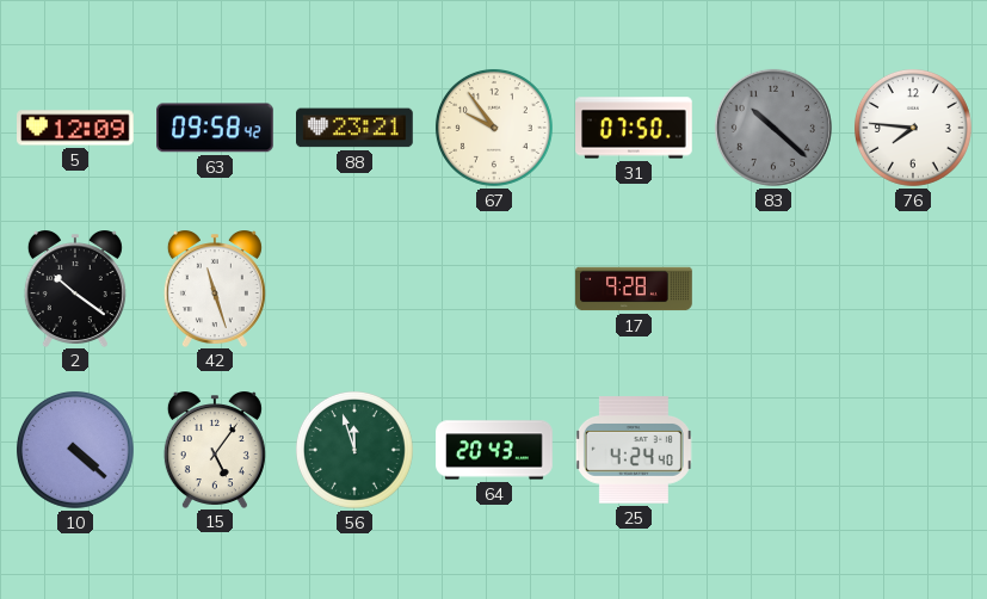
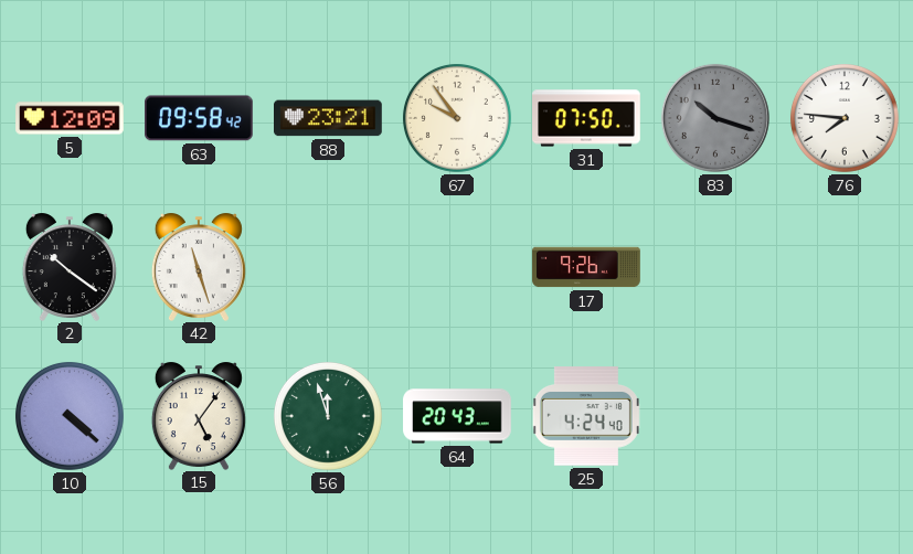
83: 10:22 -> 10:18
17: 9:28 -> 9:26
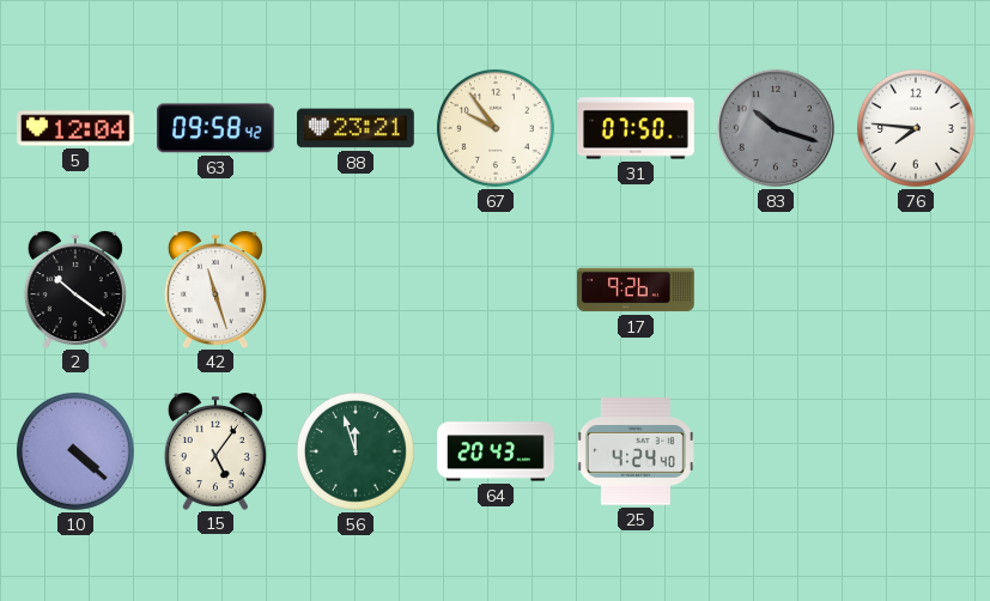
5: 12:09 -> 12:04
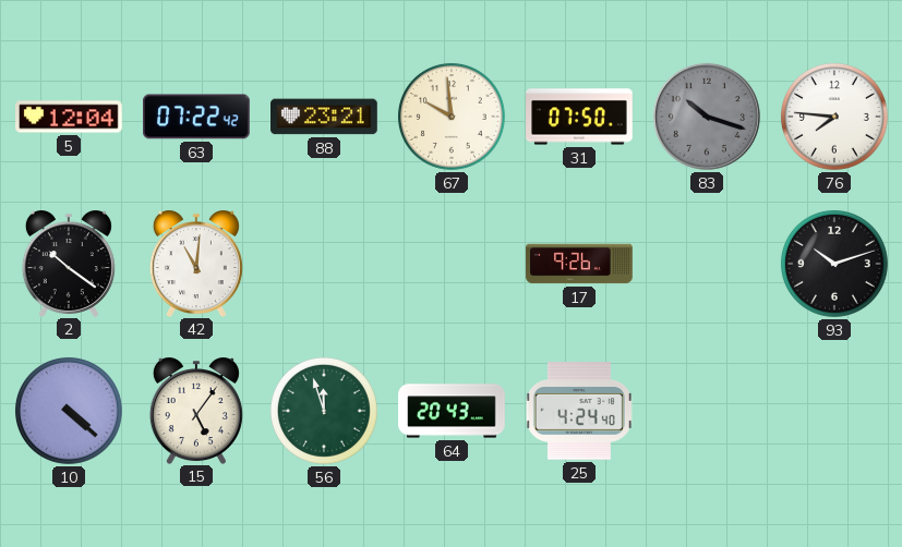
63: 09:58 -> 07:22
67: 9:54 -> 9:59
42: 11:27 -> 11:01
93: none -> 10:12
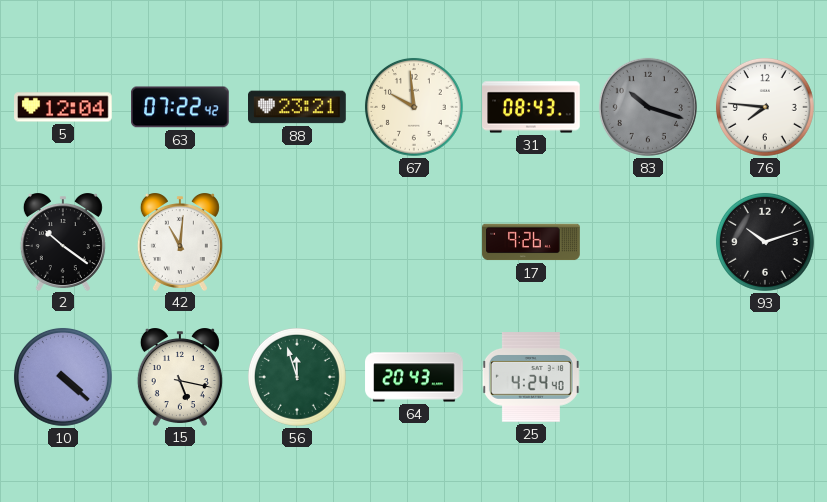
31: 07:50 -> 08:43
15: 5:06 -> 5:17
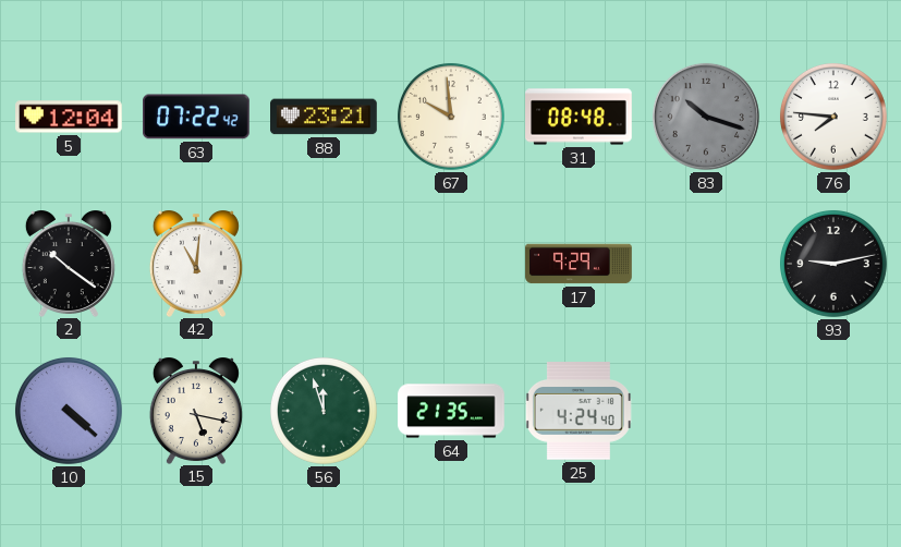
31: 08:43 -> 08:48
17: 9:26 -> 9:29
93: 10:12 -> 9:13
64: 20:43 -> 21:35
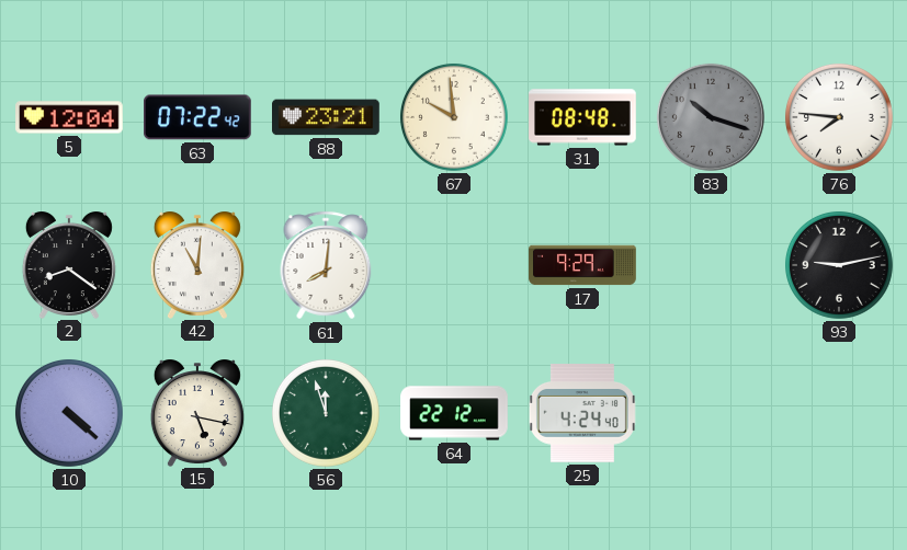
2: 10:21 -> 8:21
61: none -> 8:01
64: 21:35 -> 22:12
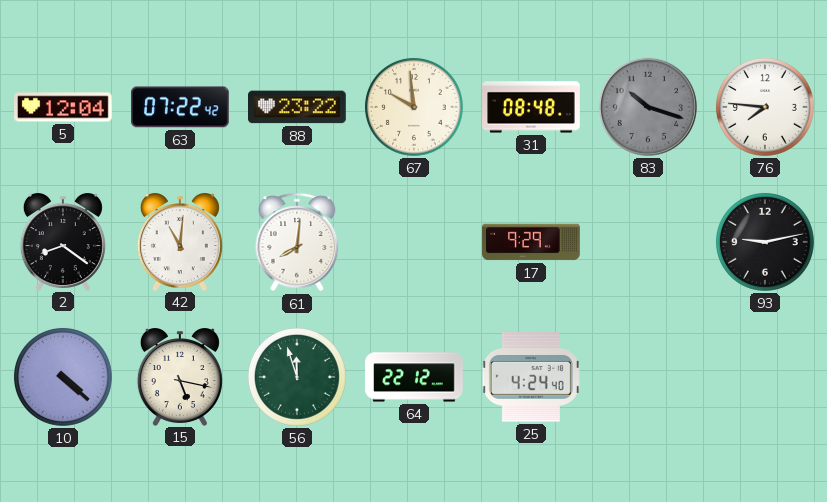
88: 23:21 -> 23:22
